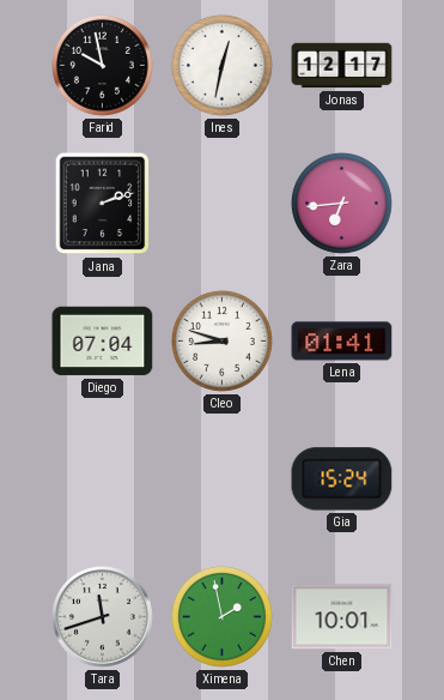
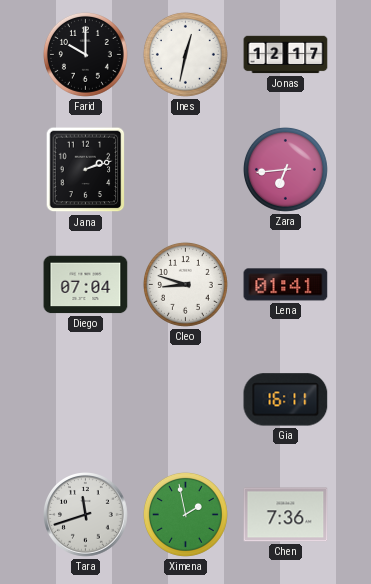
Farid: 9:58 -> 10:00
Gia: 15:24 -> 16:11
Chen: 10:01 -> 7:36
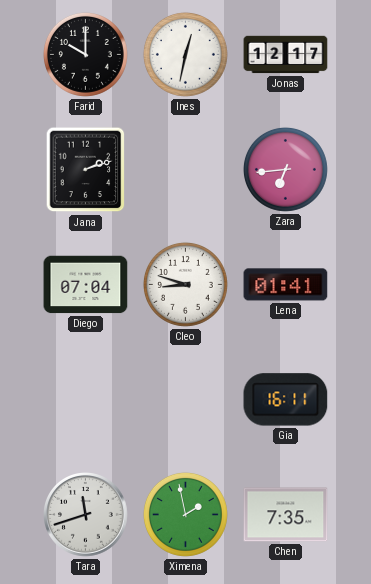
Chen: 7:36 -> 7:35
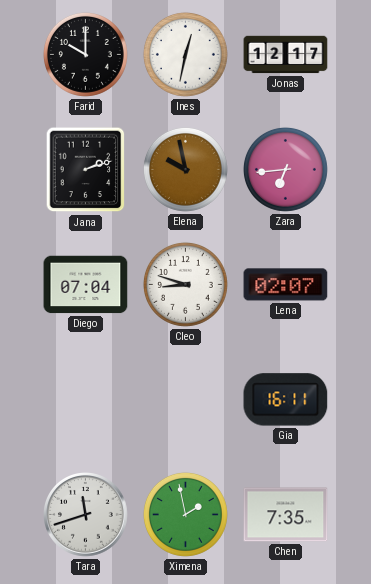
Elena: none -> 9:58
Lena: 01:41 -> 02:07
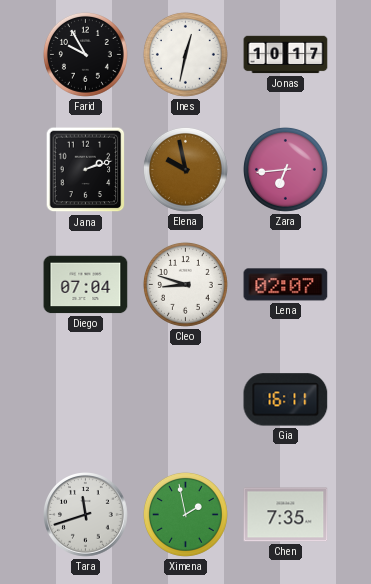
Farid: 10:00 -> 9:55
Jonas: 12:17 -> 10:17
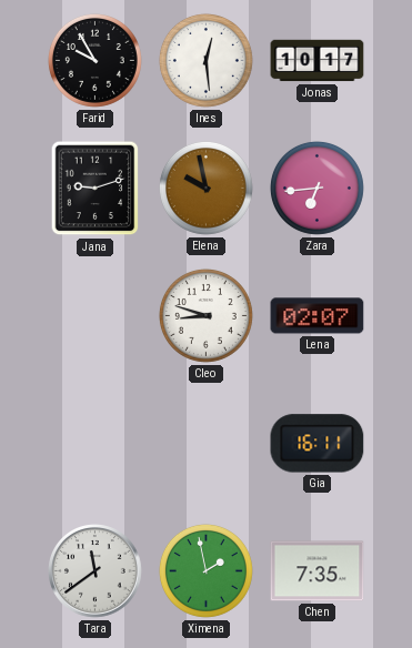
Ines: 12:32 -> 12:29
Jana: 2:12 -> 9:12
Diego: 07:04 -> none
Tara: 11:42 -> 11:39
